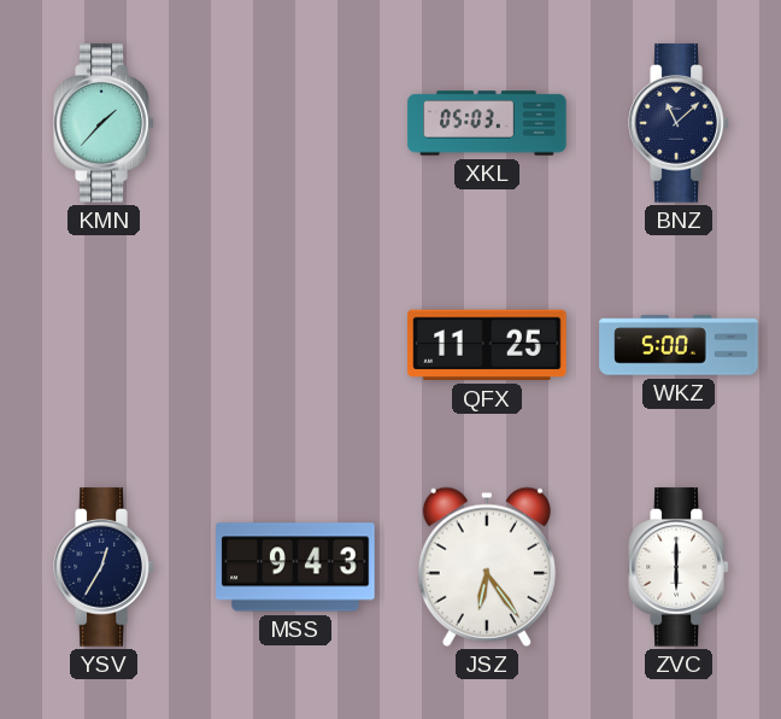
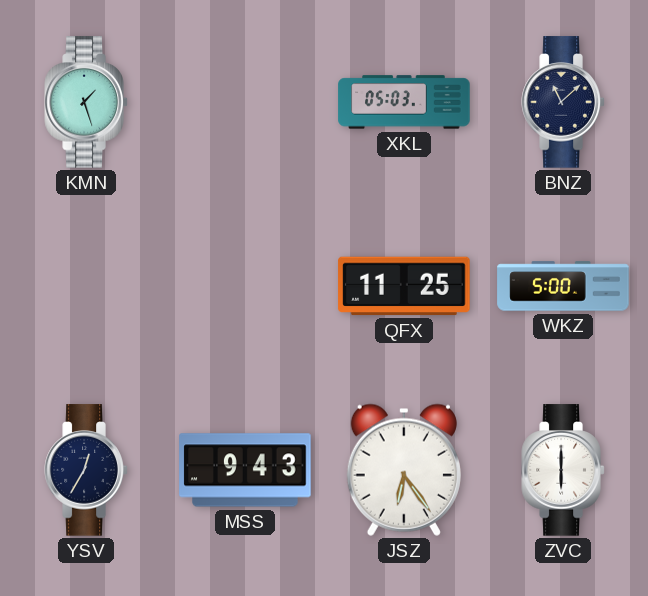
KMN: 1:37 -> 1:27
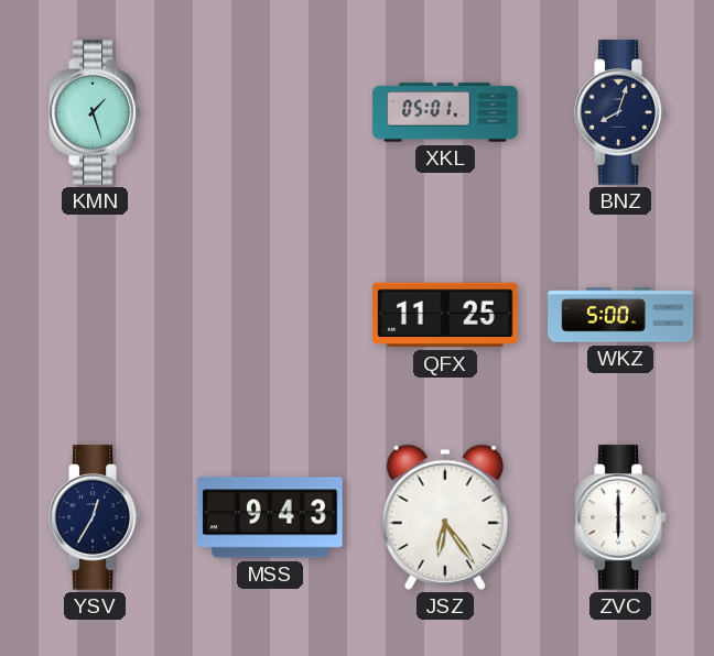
XKL: 05:03 -> 05:01
BNZ: 11:08 -> 8:03
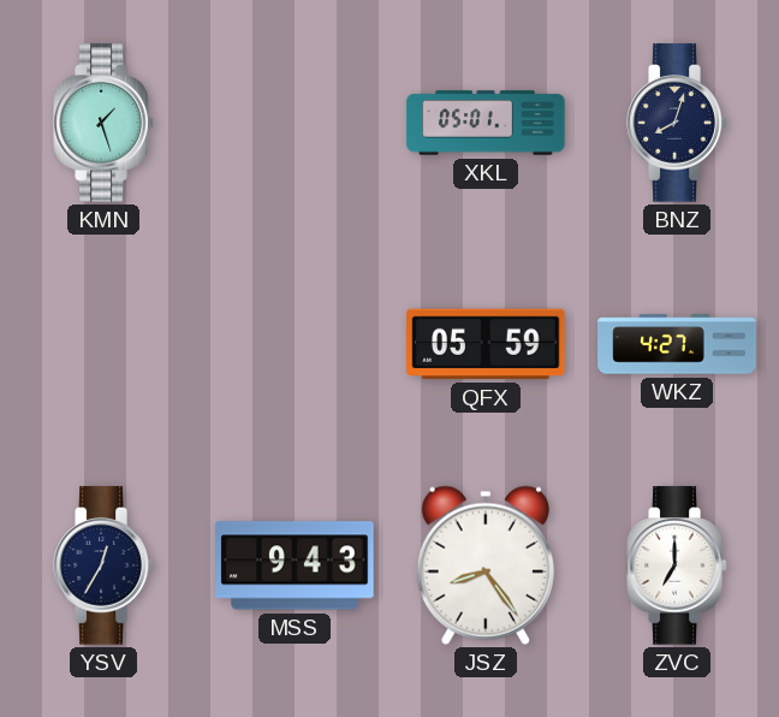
QFX: 11:25 -> 05:59
WKZ: 5:00 -> 4:27
JSZ: 6:24 -> 8:24
ZVC: 6:00 -> 7:00
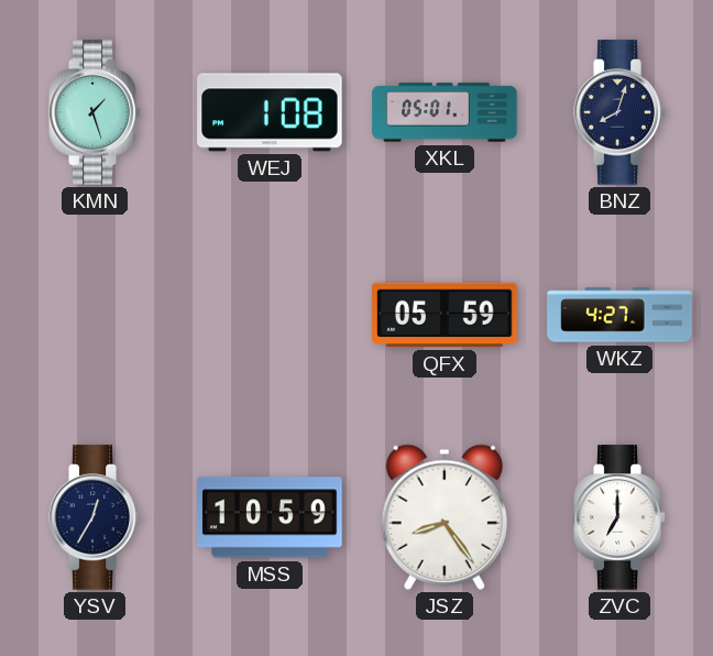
WEJ: none -> 1:08
MSS: 9:43 -> 10:59
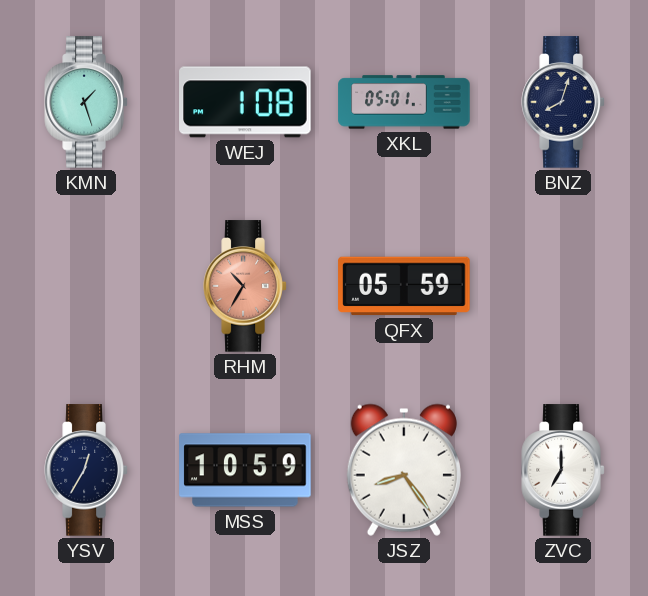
RHM: none -> 10:35
WKZ: 4:27 -> none
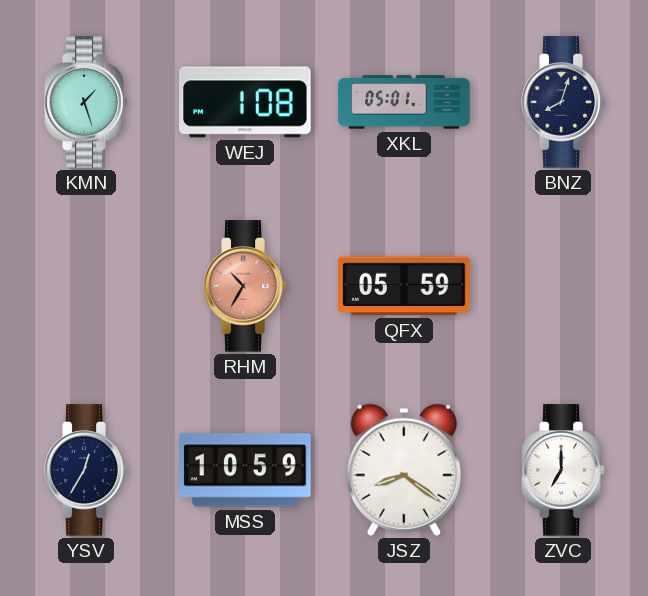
JSZ: 8:24 -> 8:21
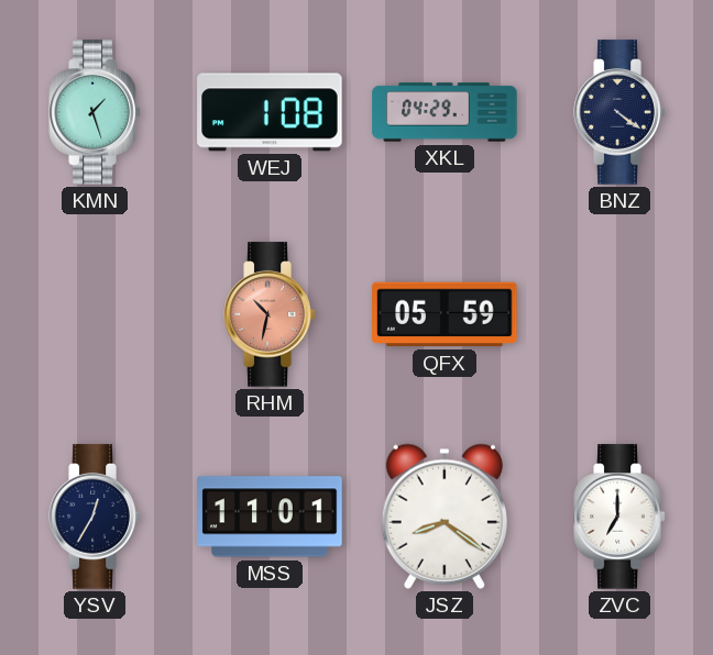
XKL: 05:01 -> 04:29
BNZ: 8:03 -> 4:21
RHM: 10:35 -> 10:32
MSS: 10:59 -> 11:01
